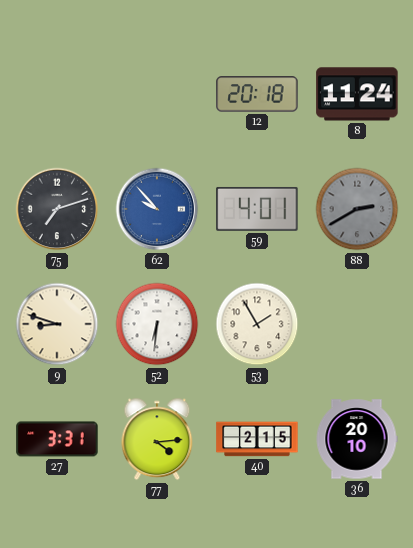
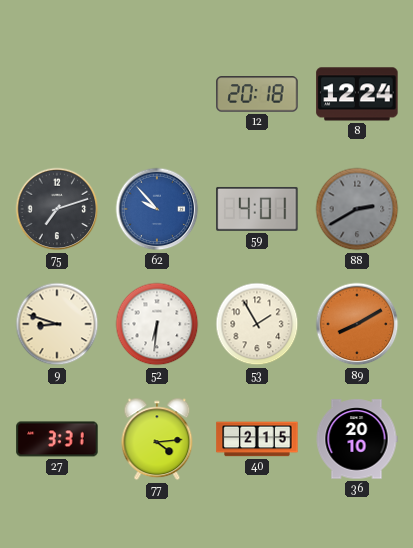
8: 11:24 -> 12:24
89: none -> 8:10
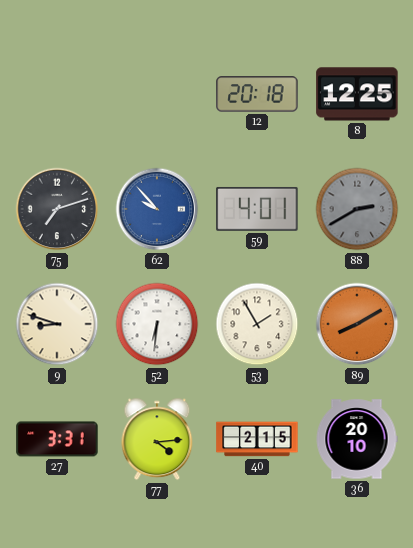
8: 12:24 -> 12:25
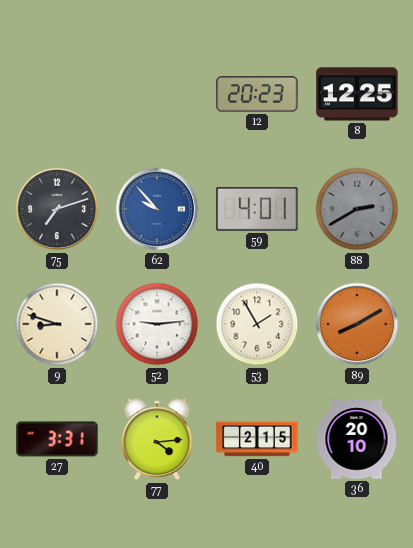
12: 20:18 -> 20:23
52: 6:31 -> 9:14
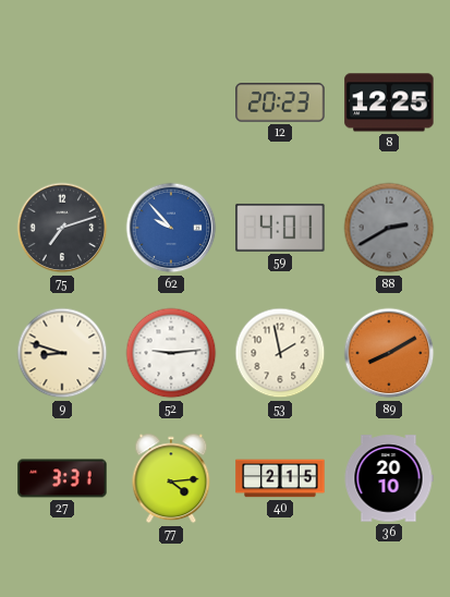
53: 1:55 -> 1:58
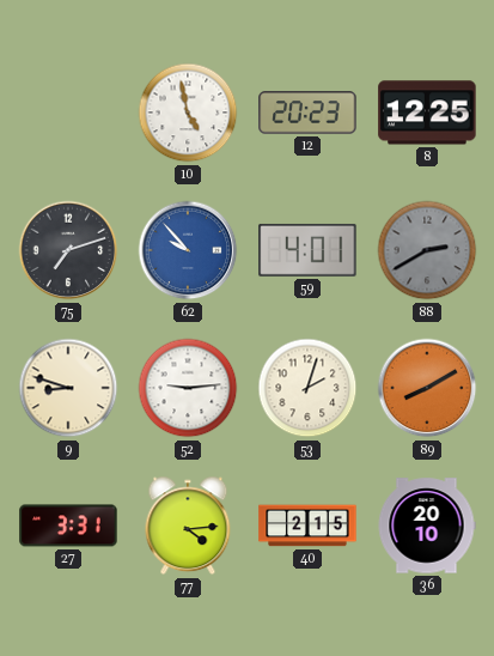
10: none -> 4:58
53: 1:58 -> 2:03
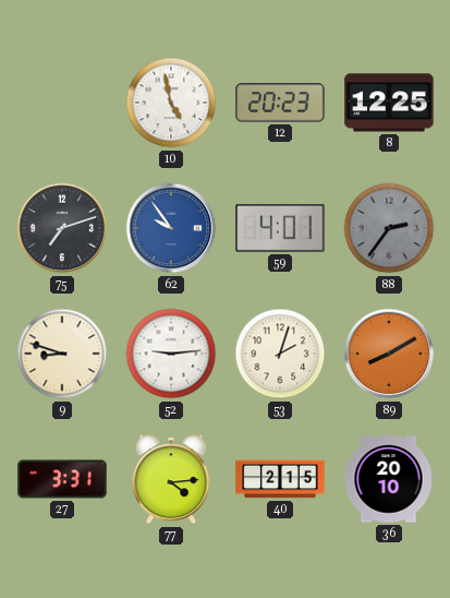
62: 9:53 -> 9:54
88: 2:40 -> 2:36
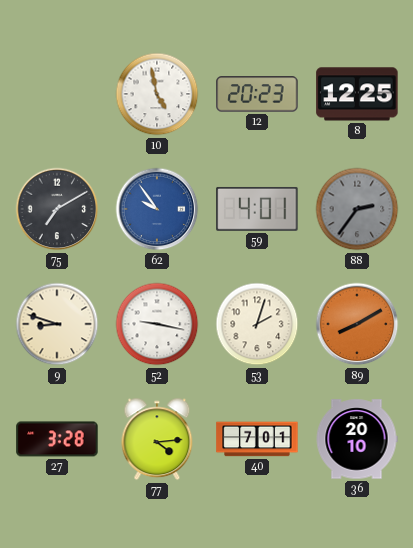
75: 7:12 -> 7:10
52: 9:14 -> 9:17
27: 3:31 -> 3:28
40: 2:15 -> 7:01
